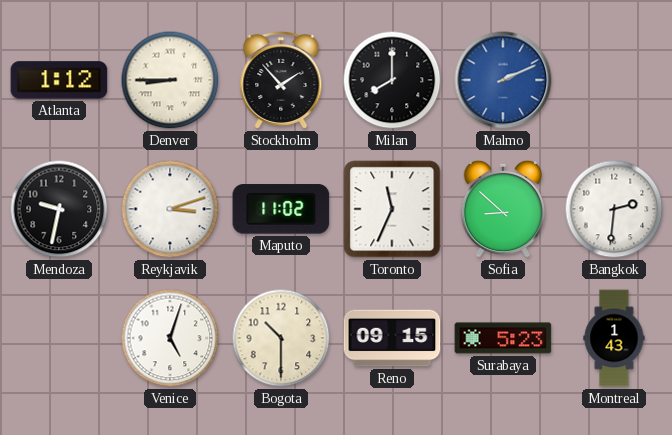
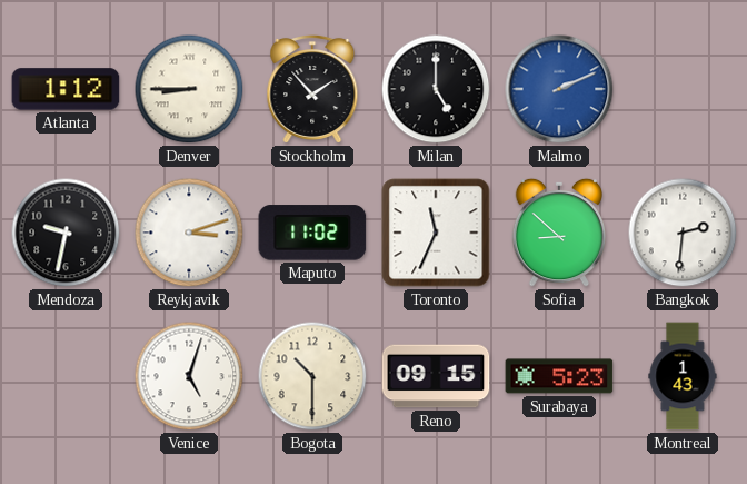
Milan: 8:00 -> 5:00
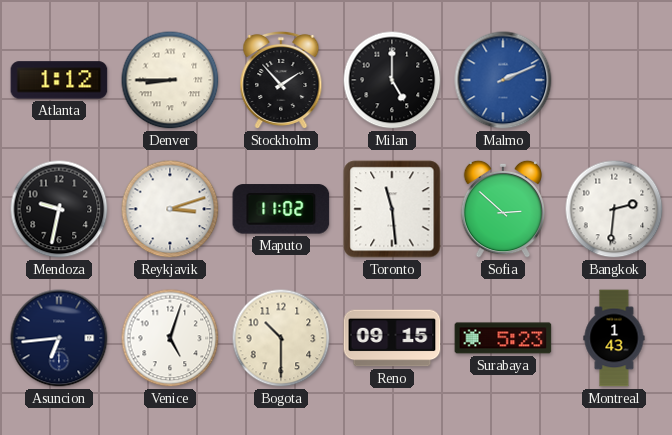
Toronto: 11:34 -> 11:29
Sofia: 8:52 -> 2:52
Asuncion: none -> 6:44
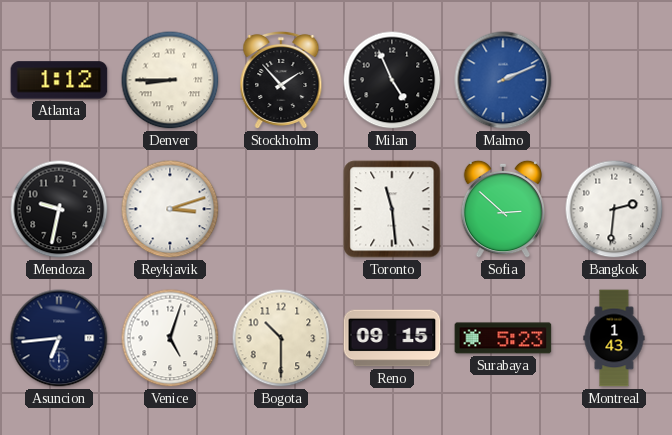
Milan: 5:00 -> 4:56
Maputo: 11:02 -> none
